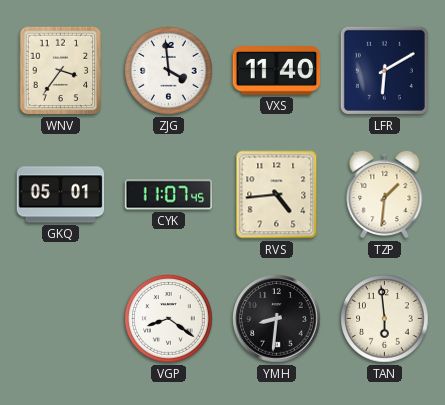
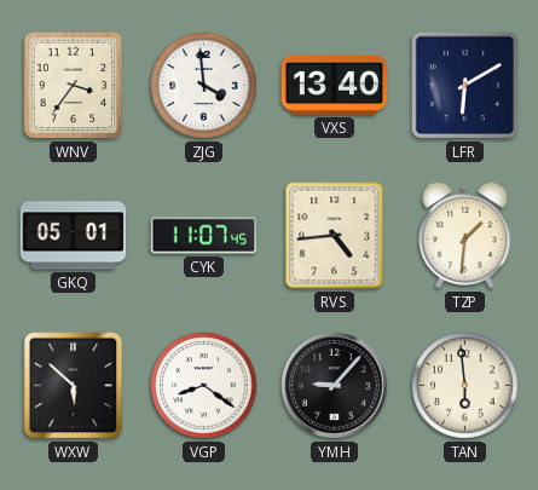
VXS: 11:40 -> 13:40
WXW: none -> 5:52
YMH: 8:31 -> 9:07
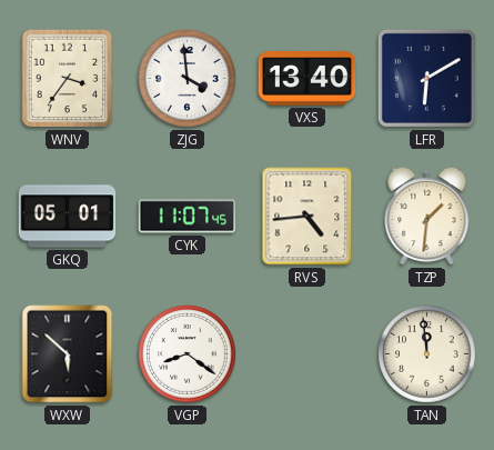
YMH: 9:07 -> none
TAN: 5:59 -> 11:59
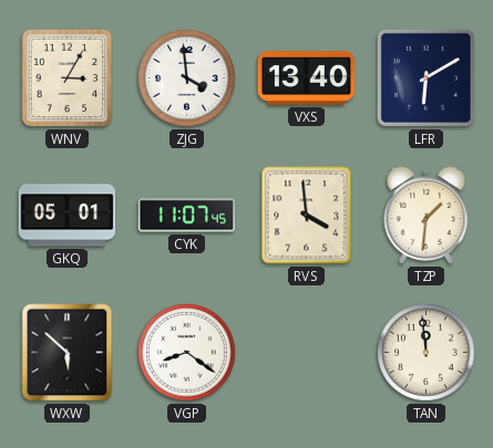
WNV: 3:36 -> 3:05
RVS: 4:44 -> 3:59
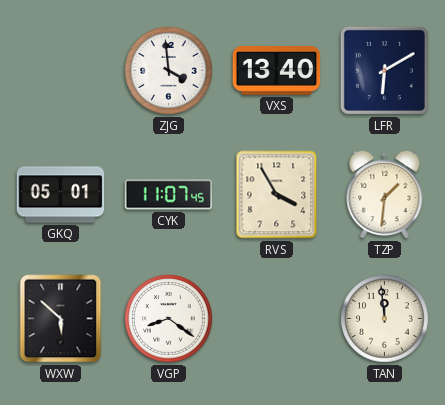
WNV: 3:05 -> none
RVS: 3:59 -> 3:55
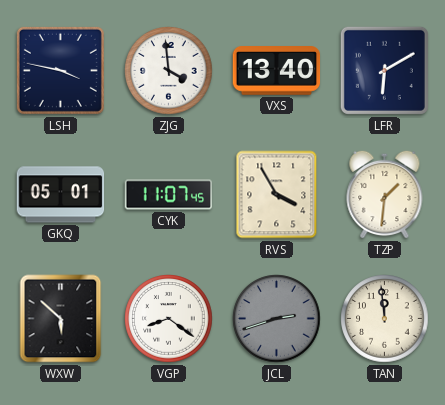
LSH: none -> 3:47
JCL: none -> 2:42
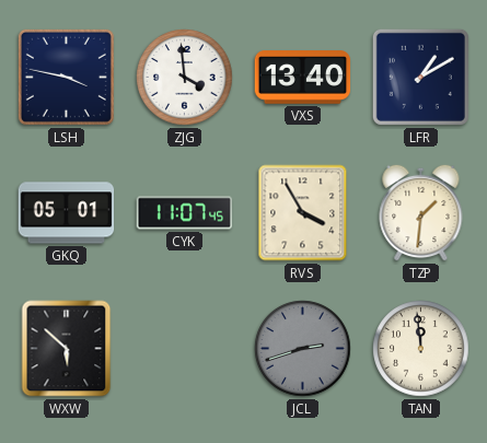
LFR: 6:10 -> 1:10
VGP: 8:21 -> none
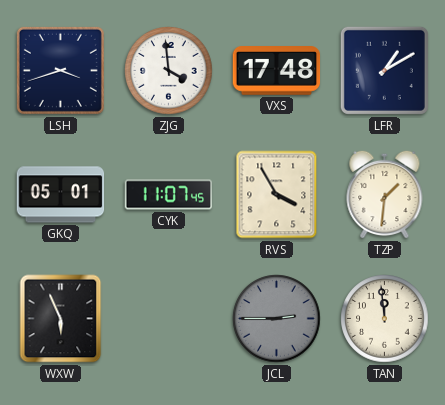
LSH: 3:47 -> 3:42
VXS: 13:40 -> 17:48
WXW: 5:52 -> 5:56
JCL: 2:42 -> 2:45
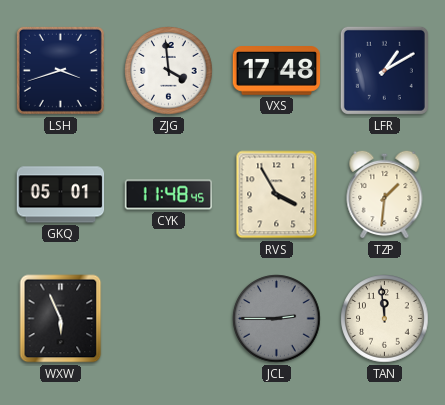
CYK: 11:07 -> 11:48
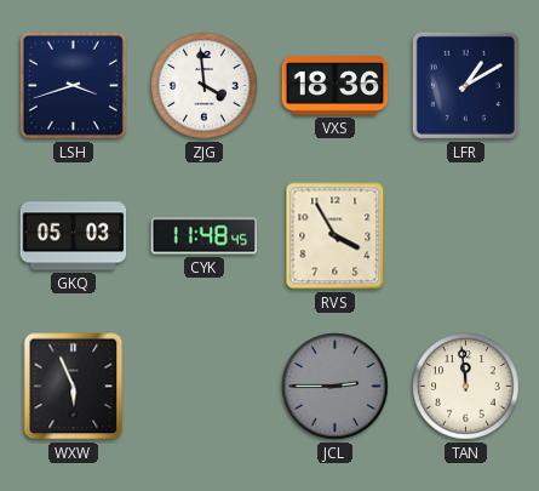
VXS: 17:48 -> 18:36
GKQ: 05:01 -> 05:03
TZP: 1:31 -> none
